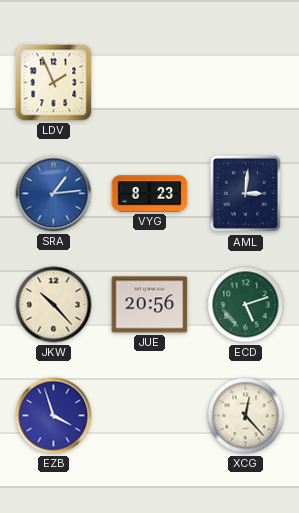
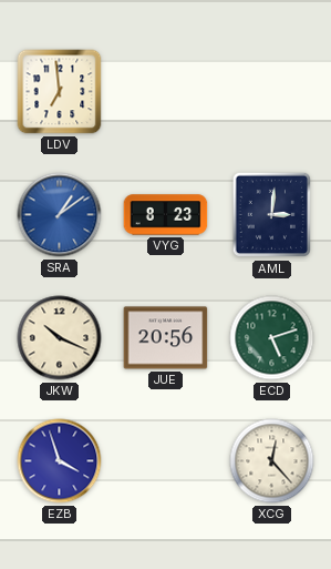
LDV: 1:56 -> 6:59
SRA: 1:14 -> 1:09
JKW: 10:23 -> 10:19
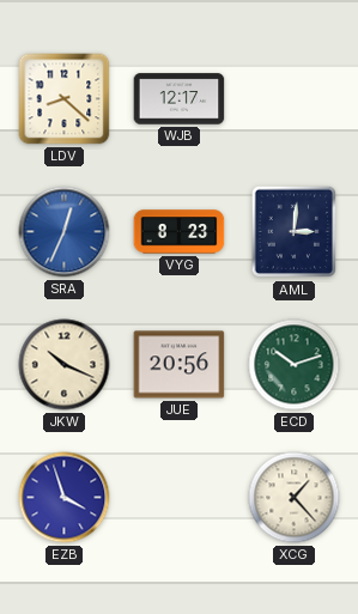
LDV: 6:59 -> 8:22
WJB: none -> 12:17
SRA: 1:09 -> 12:34
ECD: 5:12 -> 10:12
XCG: 12:23 -> 1:23
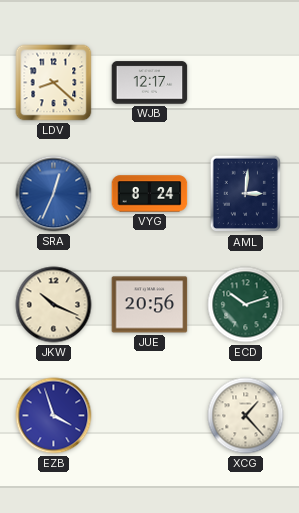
VYG: 8:23 -> 8:24
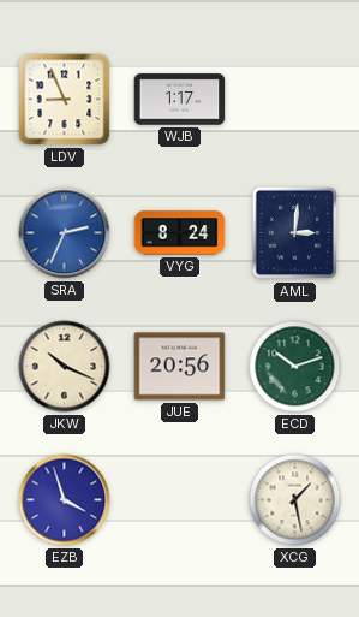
LDV: 8:22 -> 8:56
WJB: 12:17 -> 1:17
SRA: 12:34 -> 2:34
XCG: 1:23 -> 1:28
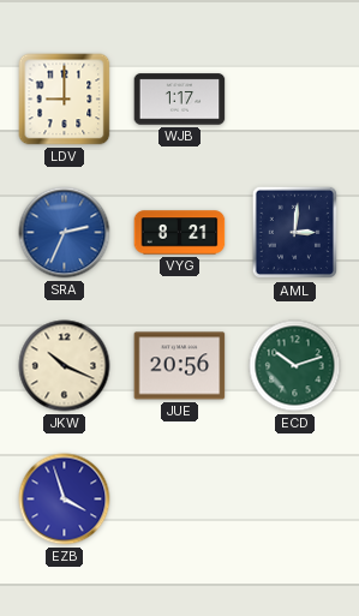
LDV: 8:56 -> 9:00
VYG: 8:24 -> 8:21
XCG: 1:28 -> none
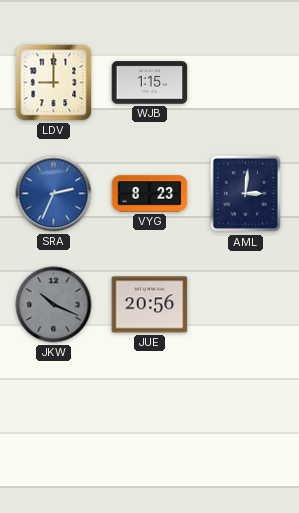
WJB: 1:17 -> 1:15
VYG: 8:21 -> 8:23
JKW dial: cream -> grey
ECD: 10:12 -> none
EZB: 3:57 -> none
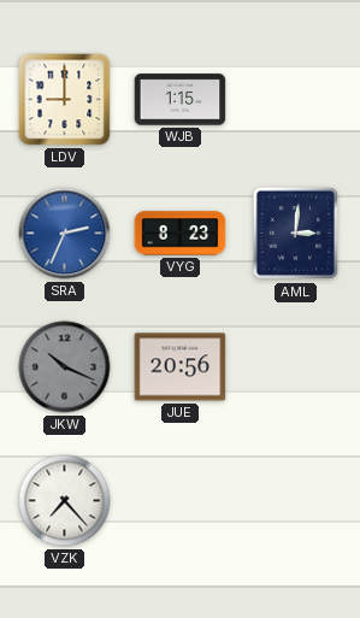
VZK: none -> 7:23
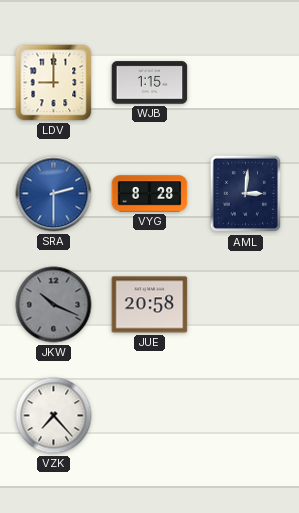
SRA: 2:34 -> 2:30
VYG: 8:23 -> 8:28
JUE: 20:56 -> 20:58
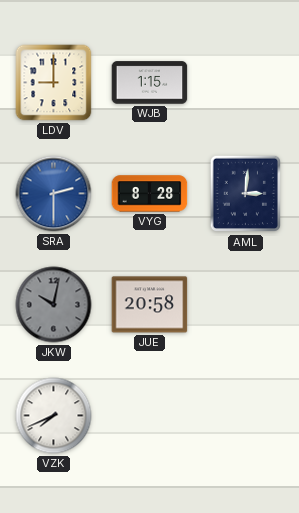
JKW: 10:19 -> 10:02
VZK: 7:23 -> 7:41
